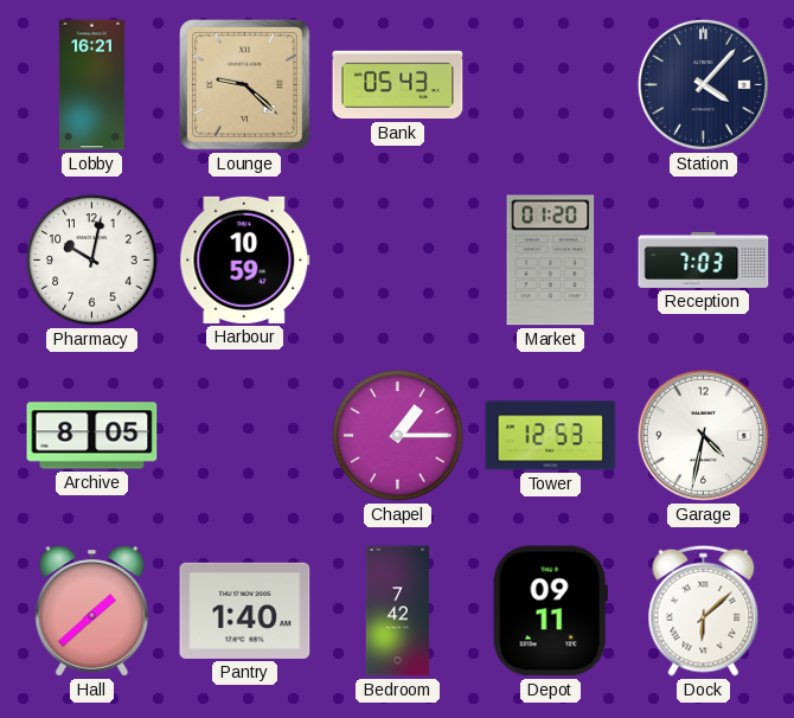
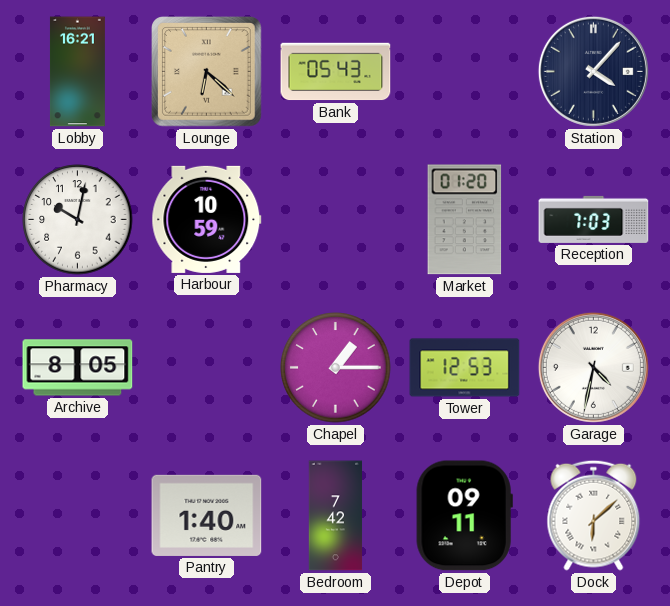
Lounge: 9:22 -> 6:22
Hall: 1:38 -> none
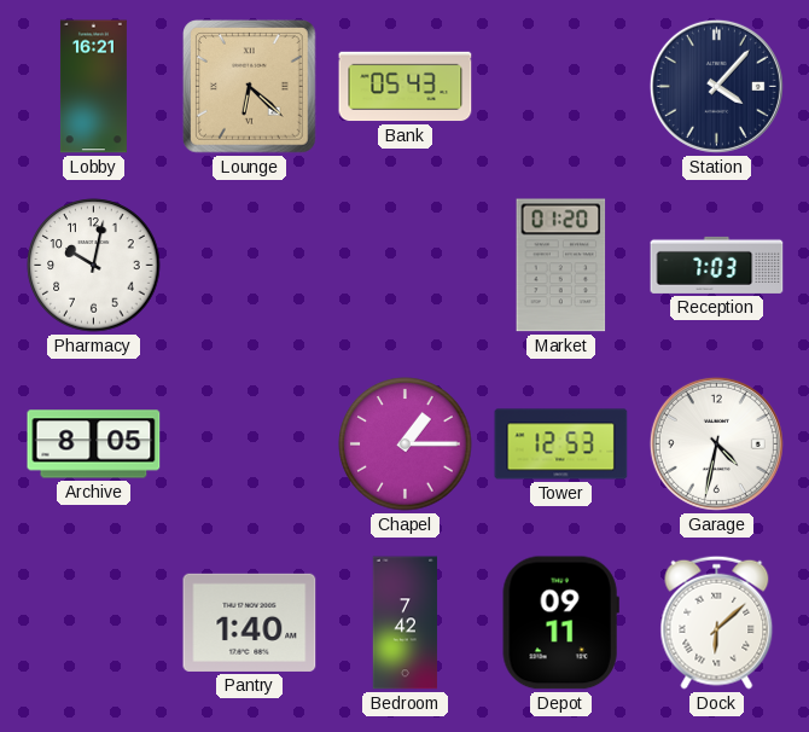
Harbour: 10:59 -> none
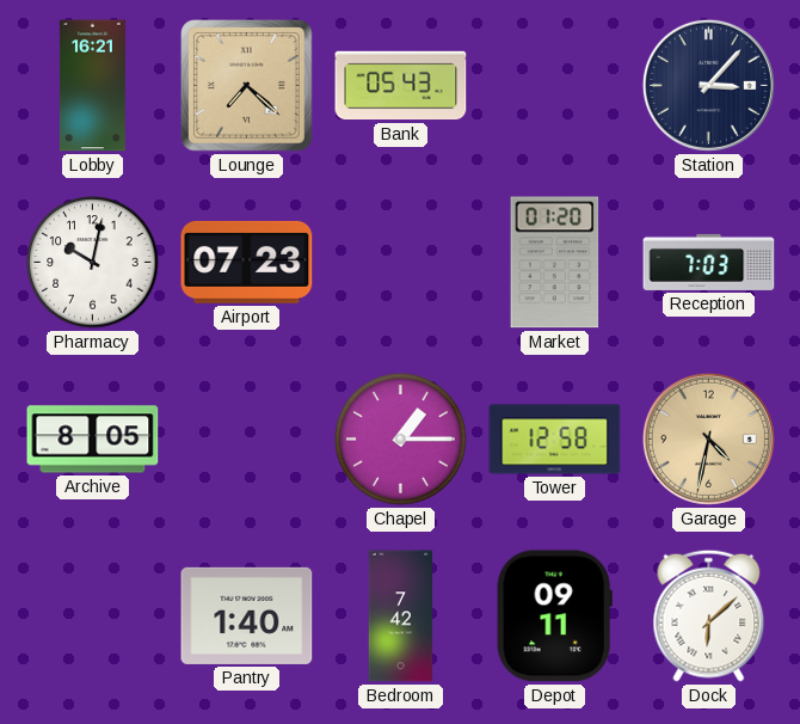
Lounge: 6:22 -> 7:22
Station: 4:07 -> 3:07
Airport: none -> 07:23
Tower: 12:53 -> 12:58
Garage dial: white -> champagne
